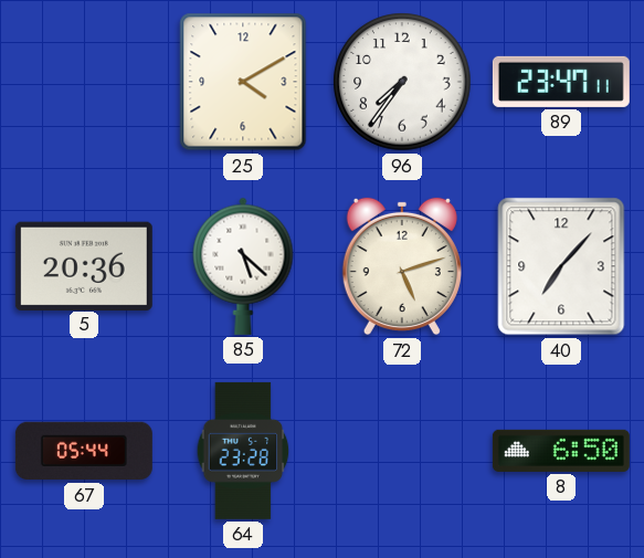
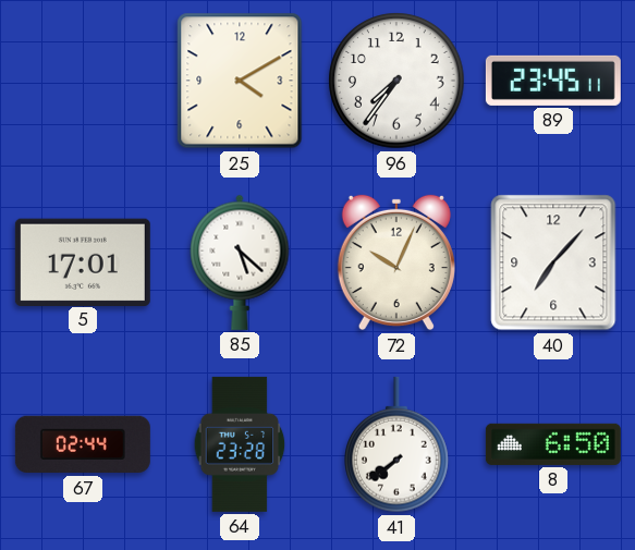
89: 23:47 -> 23:45
5: 20:36 -> 17:01
72: 5:12 -> 10:04
67: 05:44 -> 02:44
41: none -> 7:39
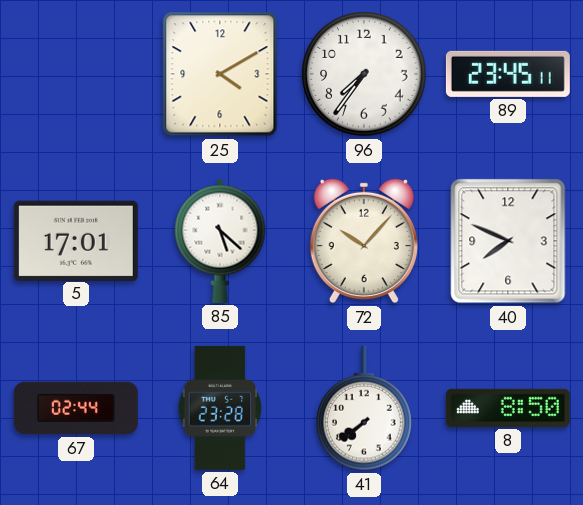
72: 10:04 -> 10:07
40: 7:07 -> 7:49
8: 6:50 -> 8:50
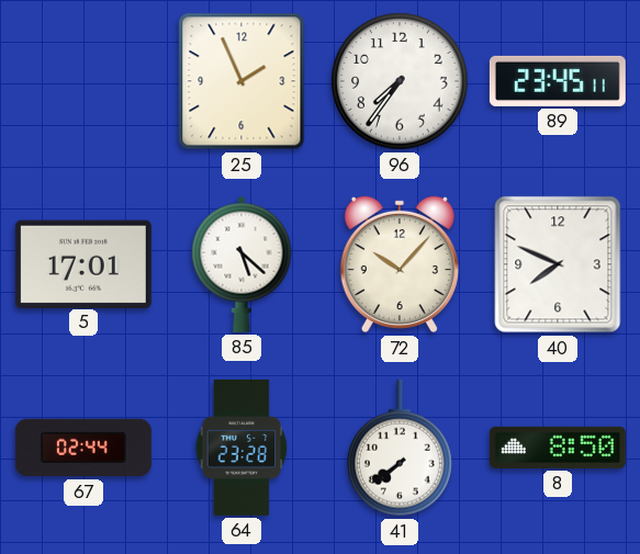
25: 4:10 -> 1:56
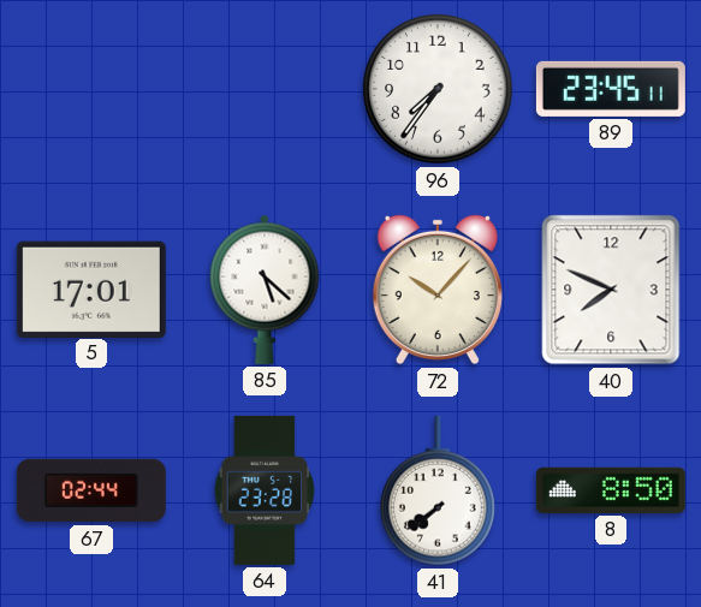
25: 1:56 -> none
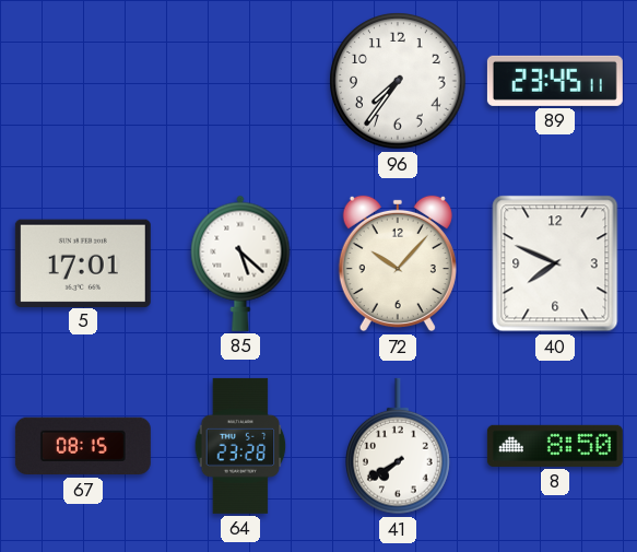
67: 02:44 -> 08:15
41: 7:39 -> 7:40
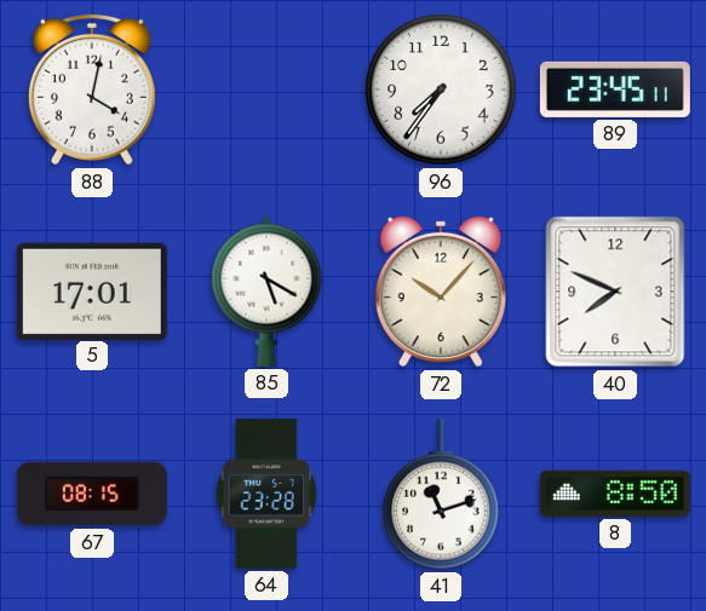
88: none -> 4:02
85: 5:22 -> 5:20
41: 7:40 -> 11:12
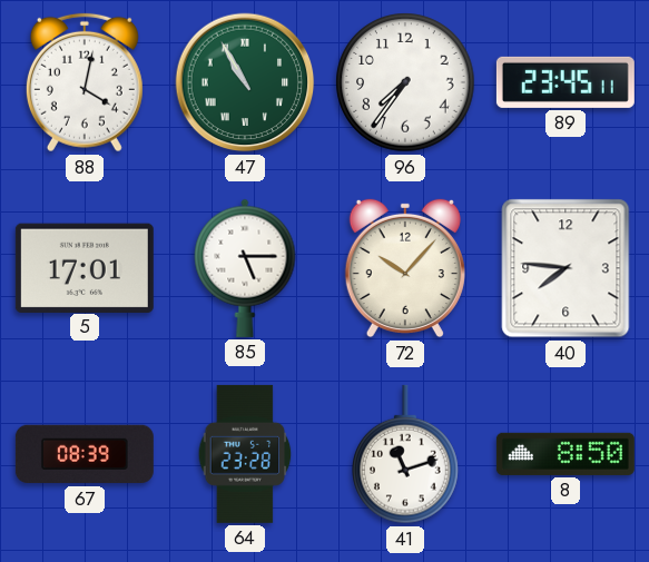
47: none -> 10:55
85: 5:20 -> 5:15
40: 7:49 -> 7:46
67: 08:15 -> 08:39
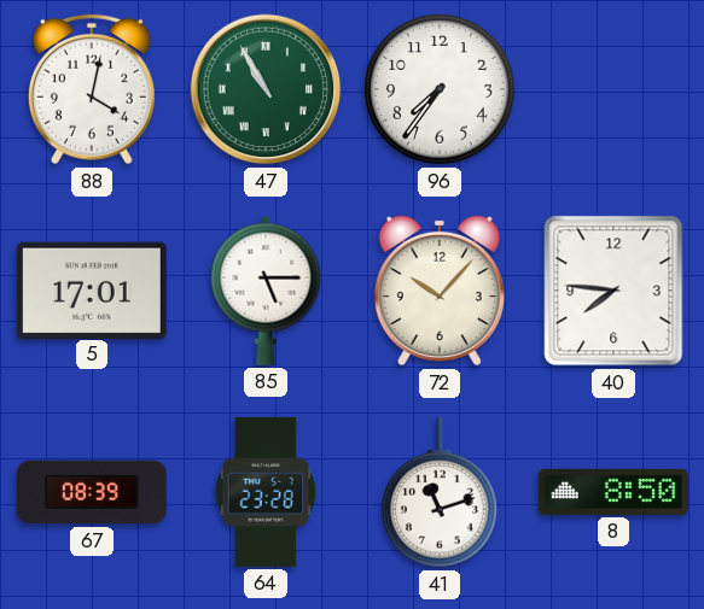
89: 23:45 -> none
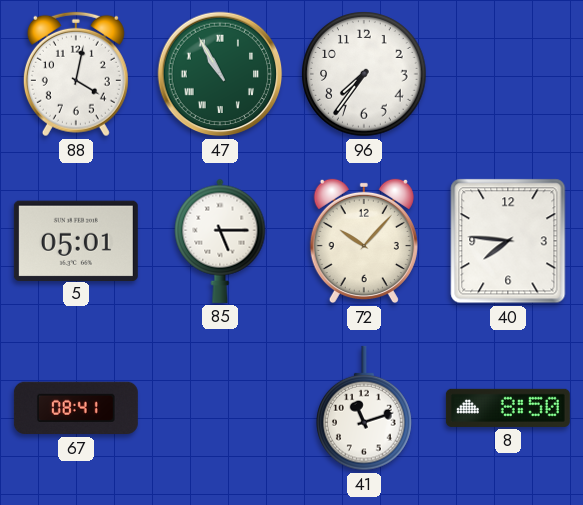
5: 17:01 -> 05:01
67: 08:39 -> 08:41
64: 23:28 -> none
